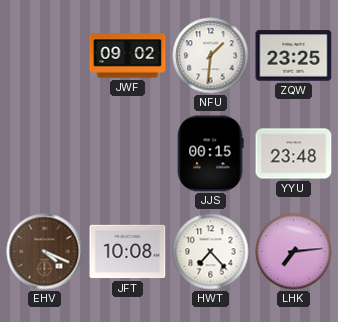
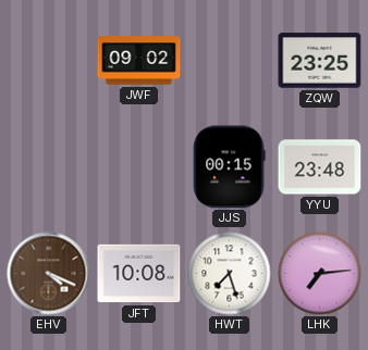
NFU: 1:31 -> none
HWT: 7:23 -> 7:27
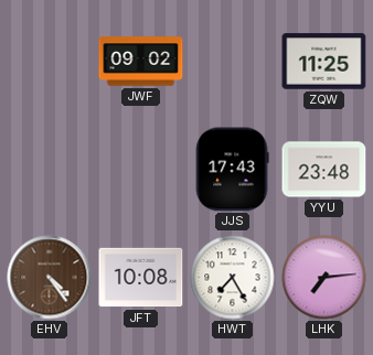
ZQW: 23:25 -> 11:25
JJS: 00:15 -> 17:43
EHV: 4:19 -> 4:24
HWT: 7:27 -> 7:25
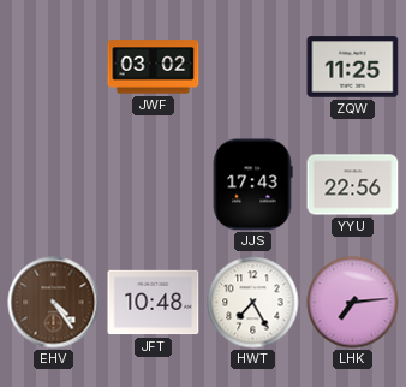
JWF: 09:02 -> 03:02
YYU: 23:48 -> 22:56
JFT: 10:08 -> 10:48
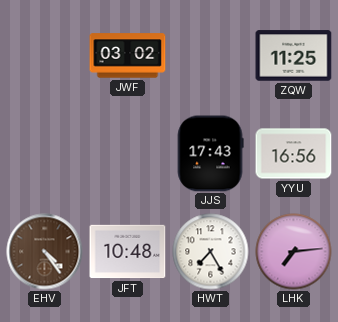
YYU: 22:56 -> 16:56
